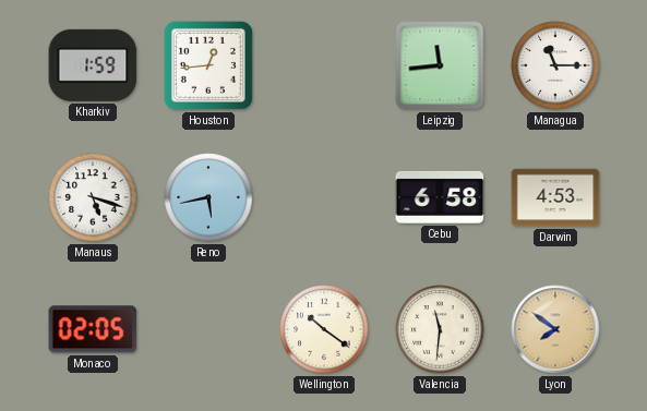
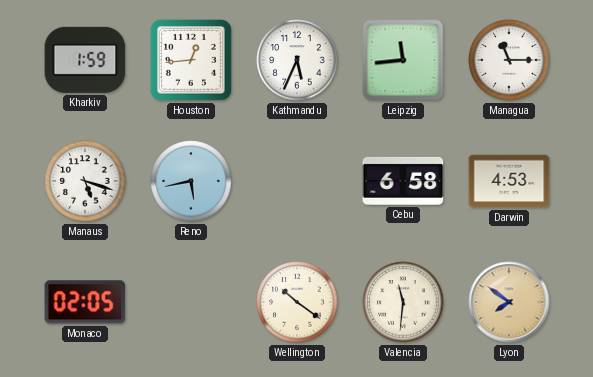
Kathmandu: none -> 5:34
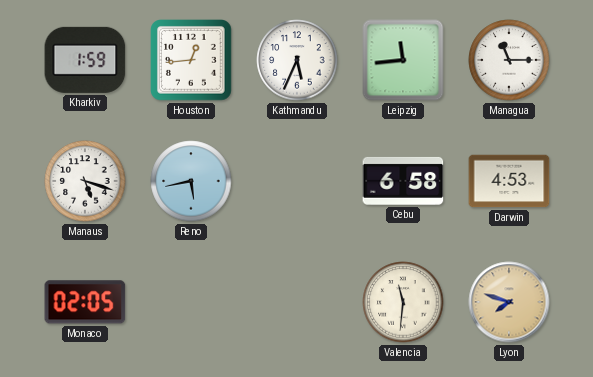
Wellington: 10:21 -> none
Lyon: 7:51 -> 7:48
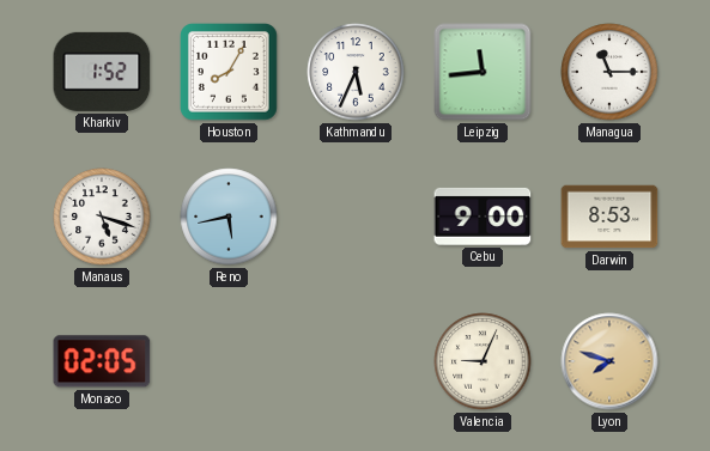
Kharkiv: 1:59 -> 1:52
Houston: 12:44 -> 8:05
Cebu: 6:58 -> 9:00
Darwin: 4:53 -> 8:53
Valencia: 11:31 -> 9:04
